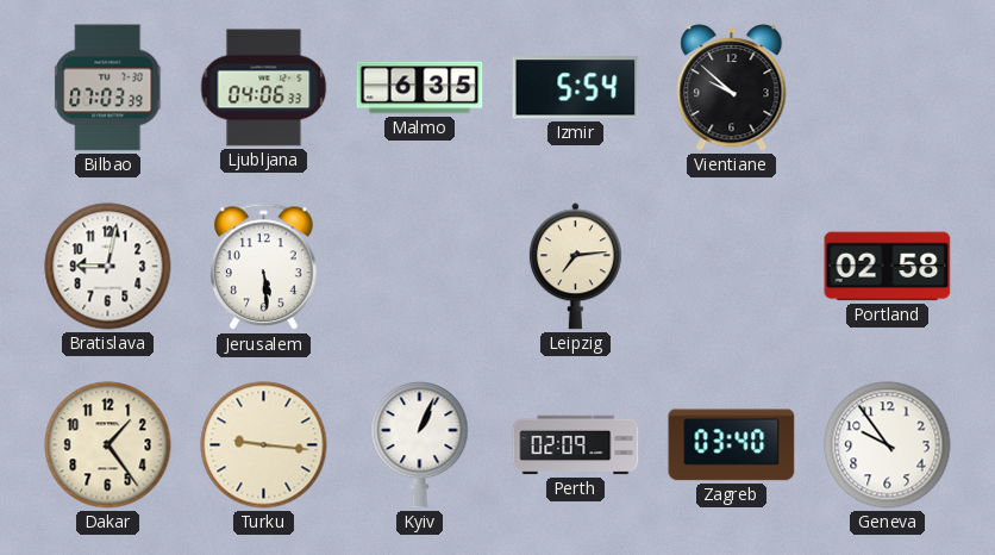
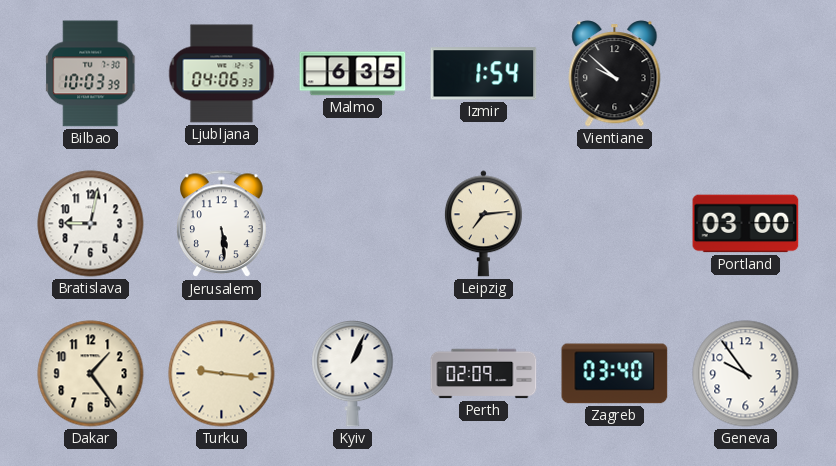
Bilbao: 07:03 -> 10:03
Izmir: 5:54 -> 1:54
Portland: 02:58 -> 03:00
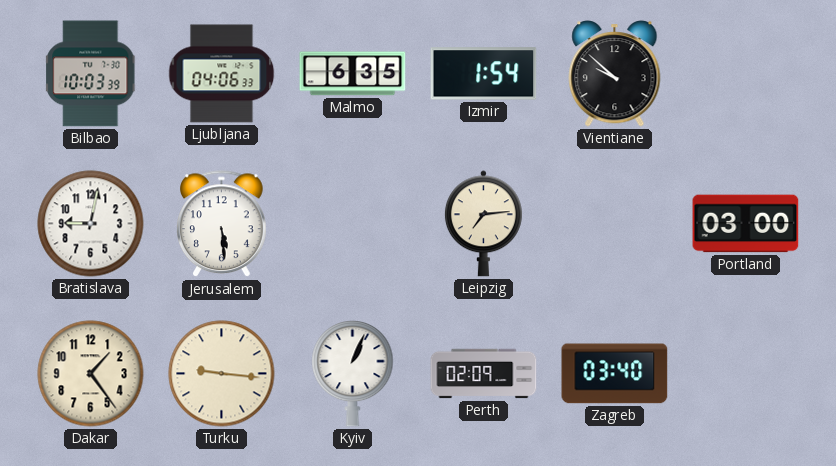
Geneva: 9:54 -> none
